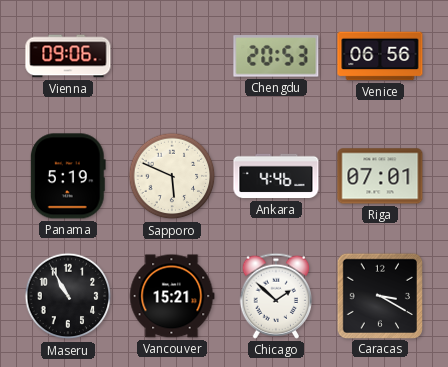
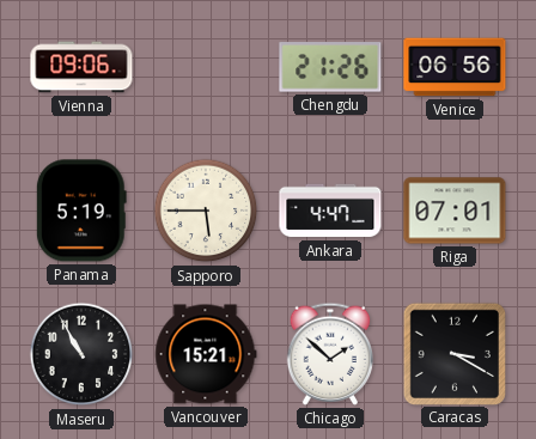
Chengdu: 20:53 -> 21:26
Sapporo: 5:49 -> 5:45
Ankara: 4:46 -> 4:47
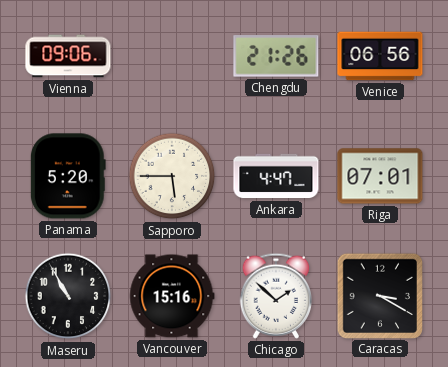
Panama: 5:19 -> 5:20
Vancouver: 15:21 -> 15:16
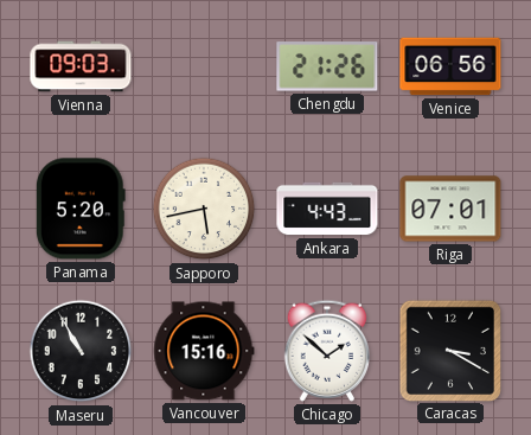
Vienna: 09:06 -> 09:03
Sapporo: 5:45 -> 5:43
Ankara: 4:47 -> 4:43
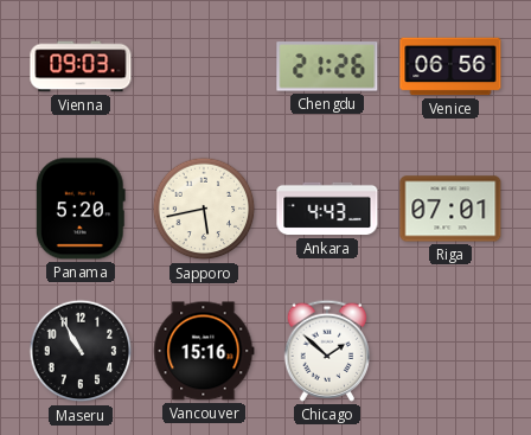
Caracas: 3:20 -> none
